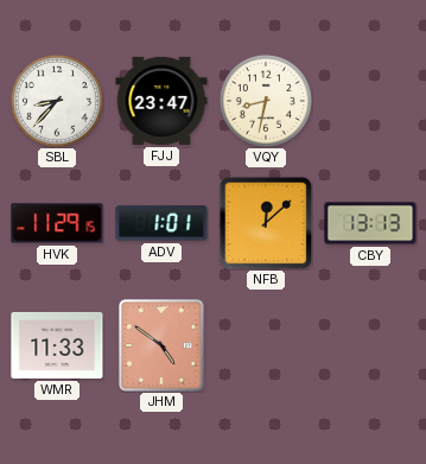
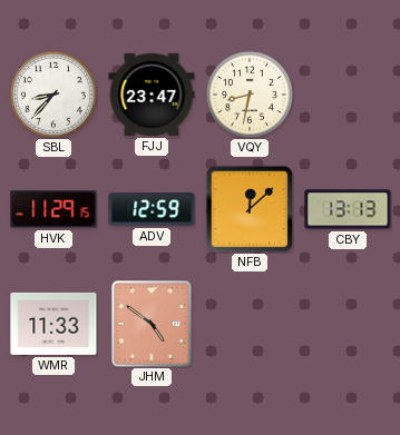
ADV: 1:01 -> 12:59
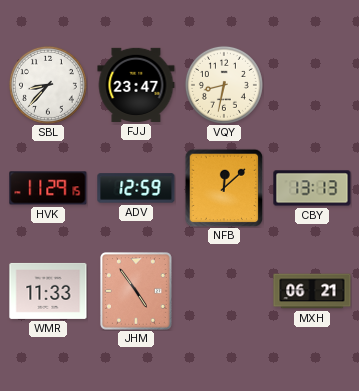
JHM: 4:51 -> 4:54
MXH: none -> 06:21
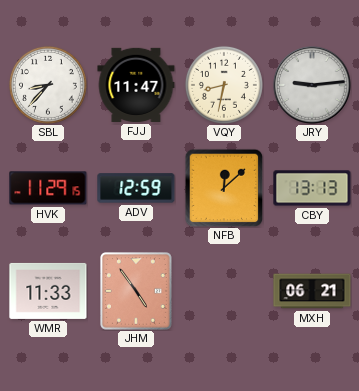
FJJ: 23:47 -> 11:47
JRY: none -> 9:14
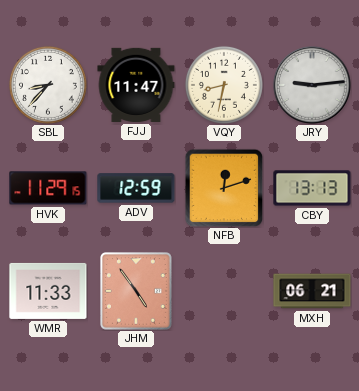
NFB: 12:08 -> 12:12
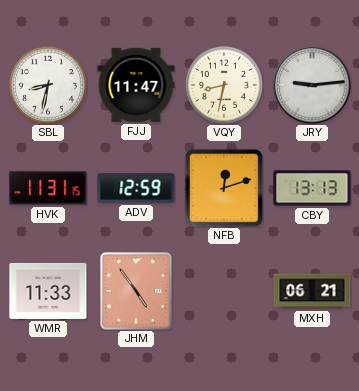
SBL: 8:37 -> 8:32
HVK: 11:29 -> 11:31
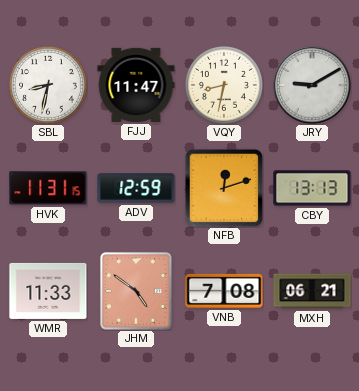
JRY: 9:14 -> 9:10
JHM: 4:54 -> 4:51
VNB: none -> 7:08
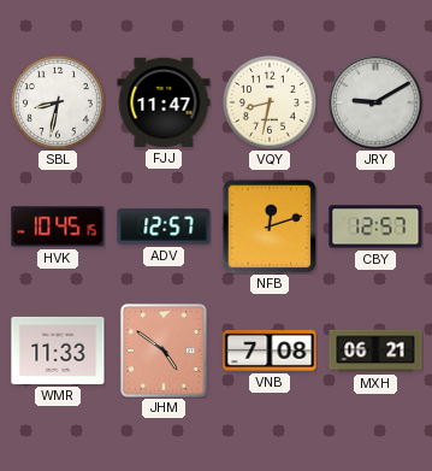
HVK: 11:31 -> 10:45
ADV: 12:59 -> 12:57
CBY: 13:13 -> 12:57
